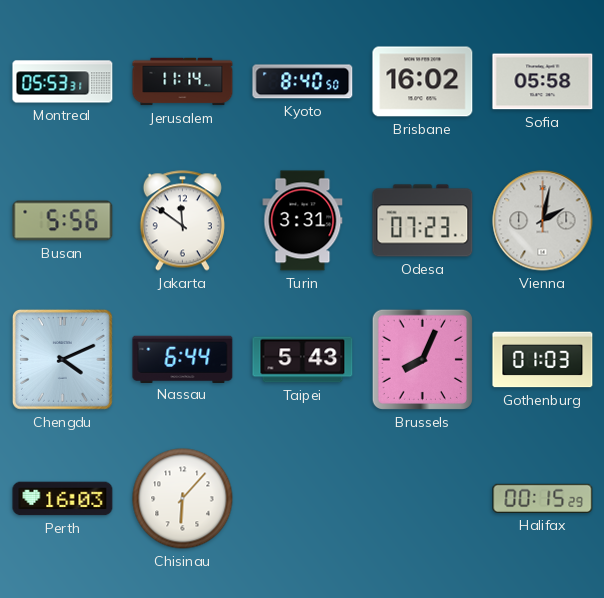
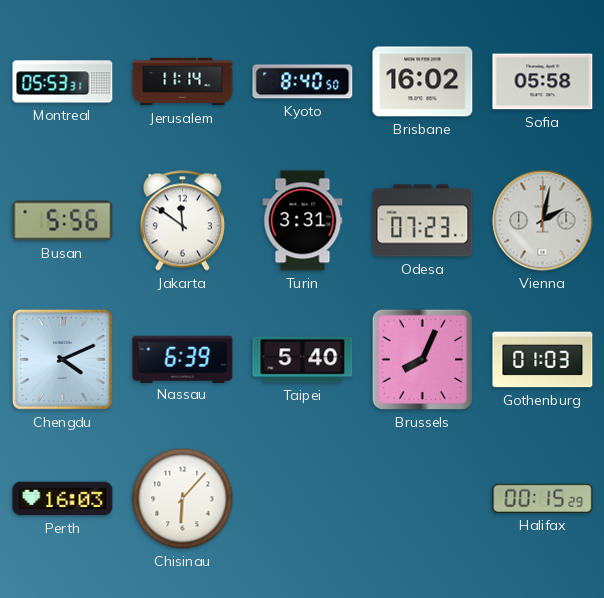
Nassau: 6:44 -> 6:39
Taipei: 5:43 -> 5:40
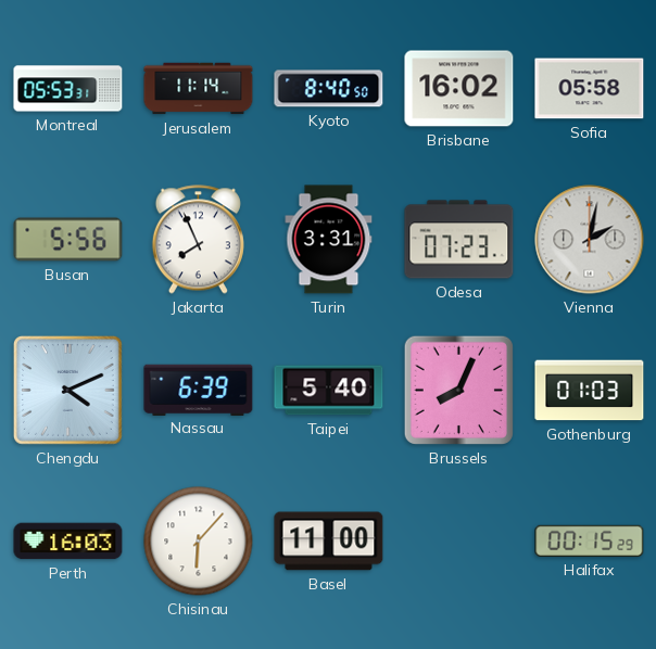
Jakarta: 11:51 -> 7:56
Basel: none -> 11:00
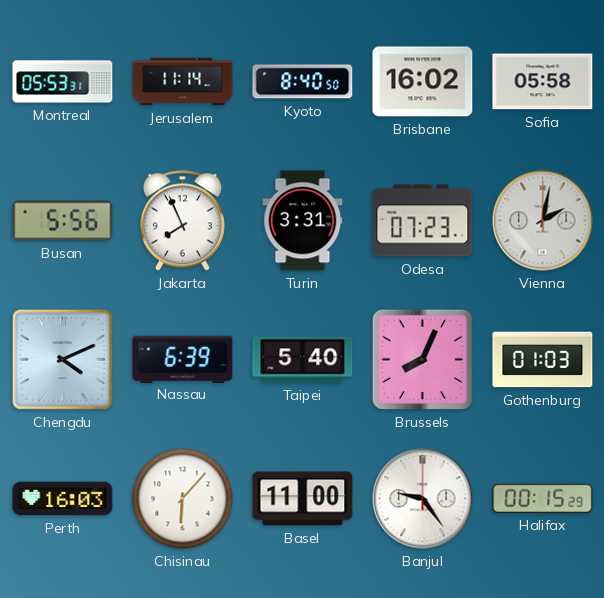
Banjul: none -> 9:24
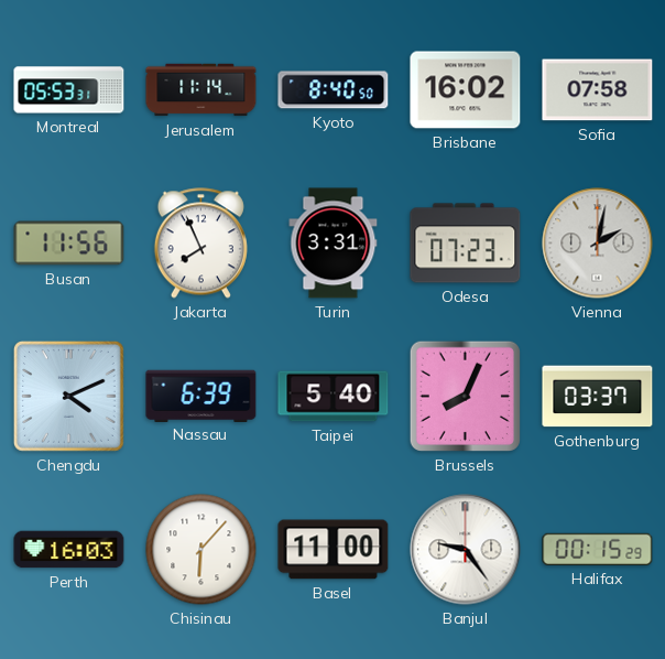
Sofia: 05:58 -> 07:58
Busan: 5:56 -> 11:56
Gothenburg: 01:03 -> 03:37
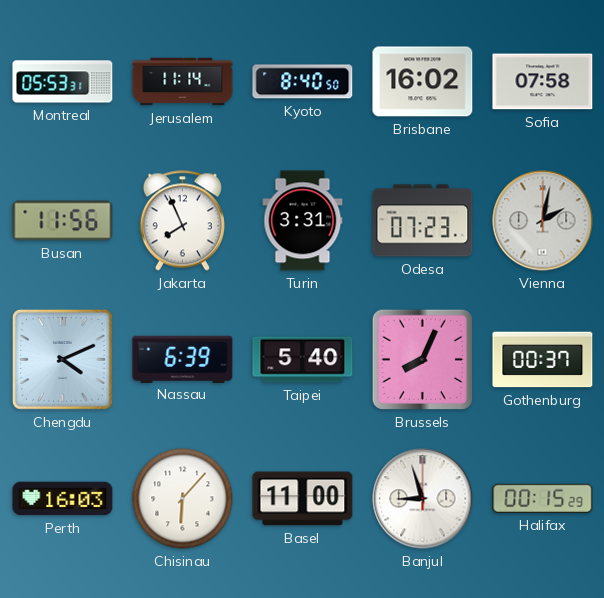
Gothenburg: 03:37 -> 00:37
Banjul: 9:24 -> 8:57
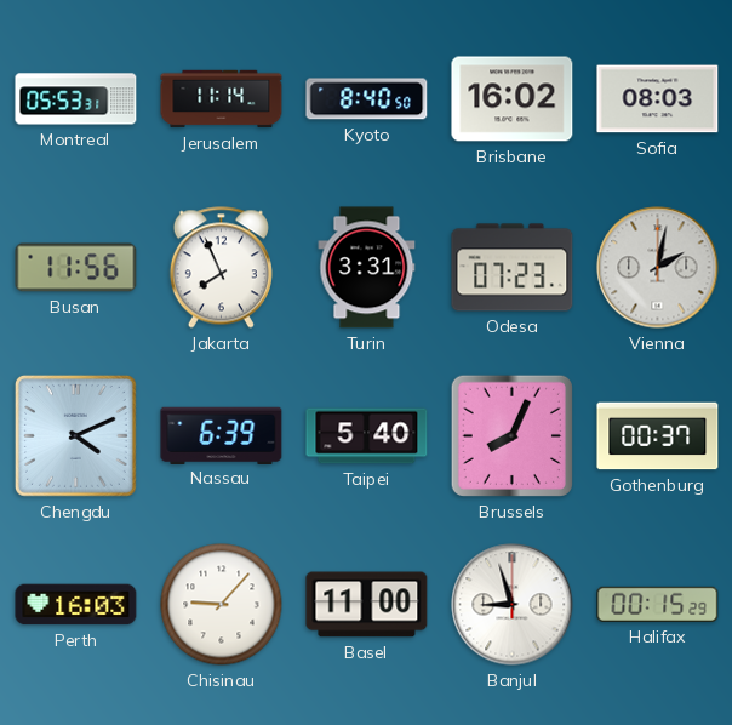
Sofia: 07:58 -> 08:03
Chisinau: 6:07 -> 9:07
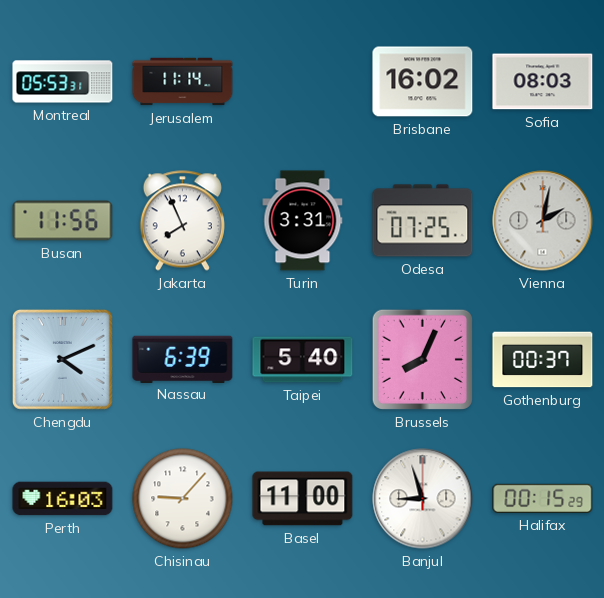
Kyoto: 8:40 -> none
Odesa: 07:23 -> 07:25
